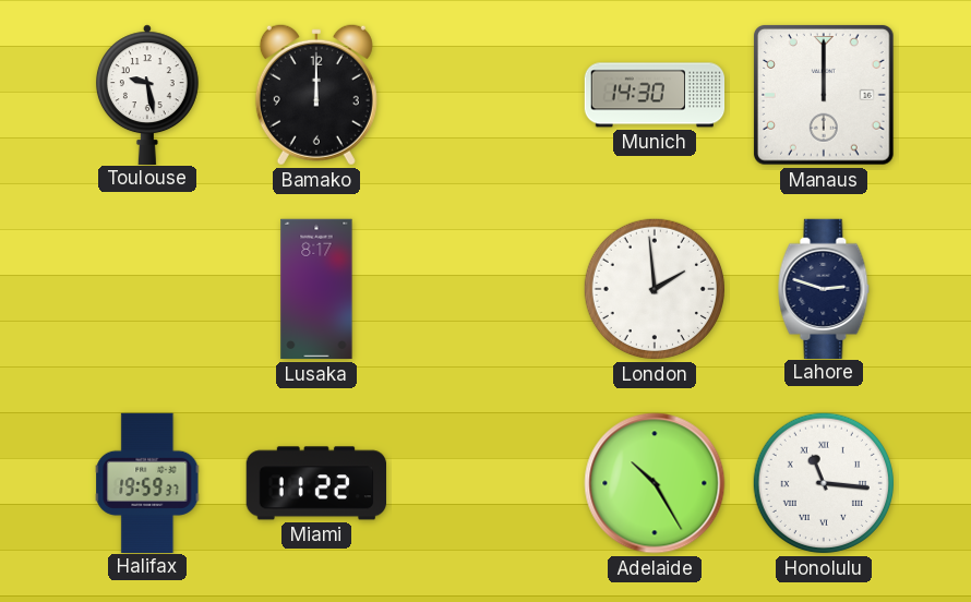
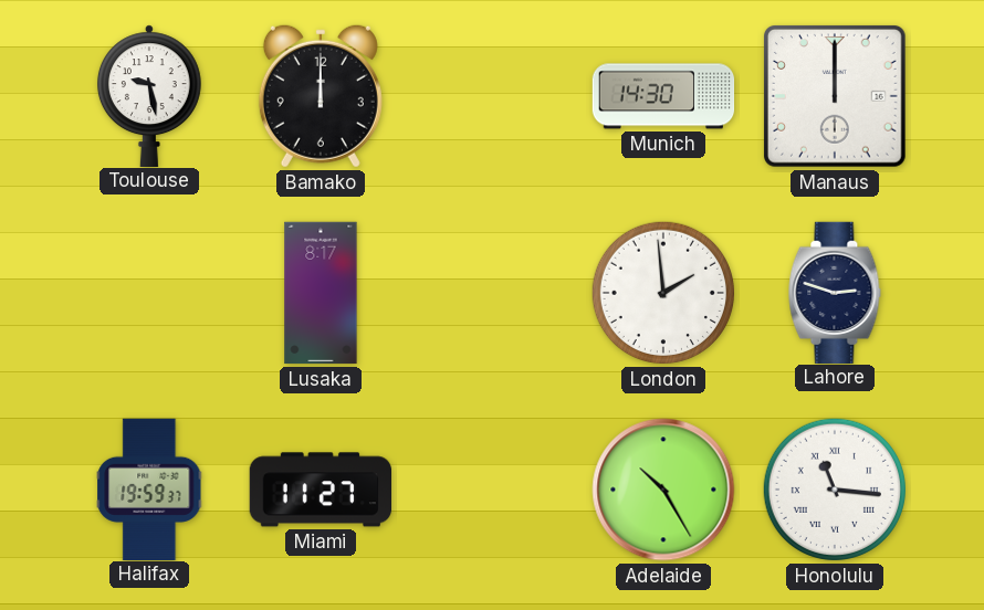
Miami: 11:22 -> 11:27
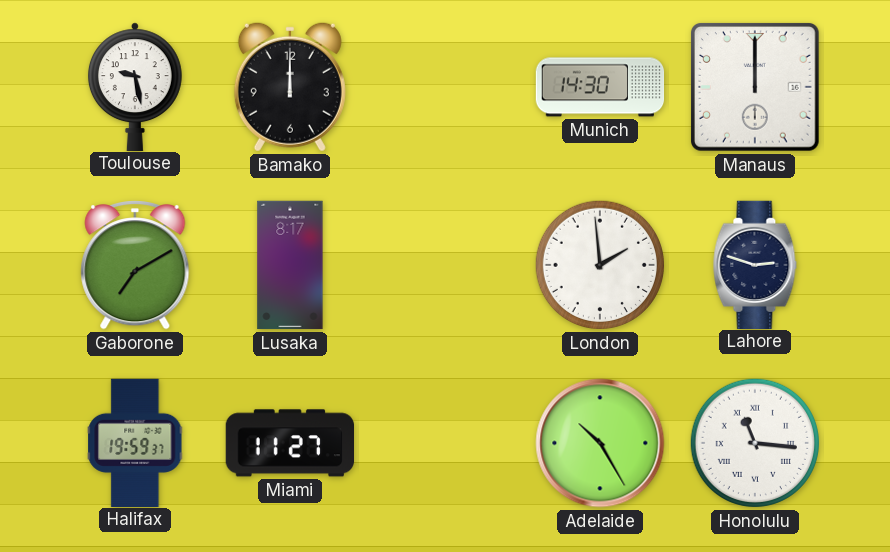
Gaborone: none -> 7:10
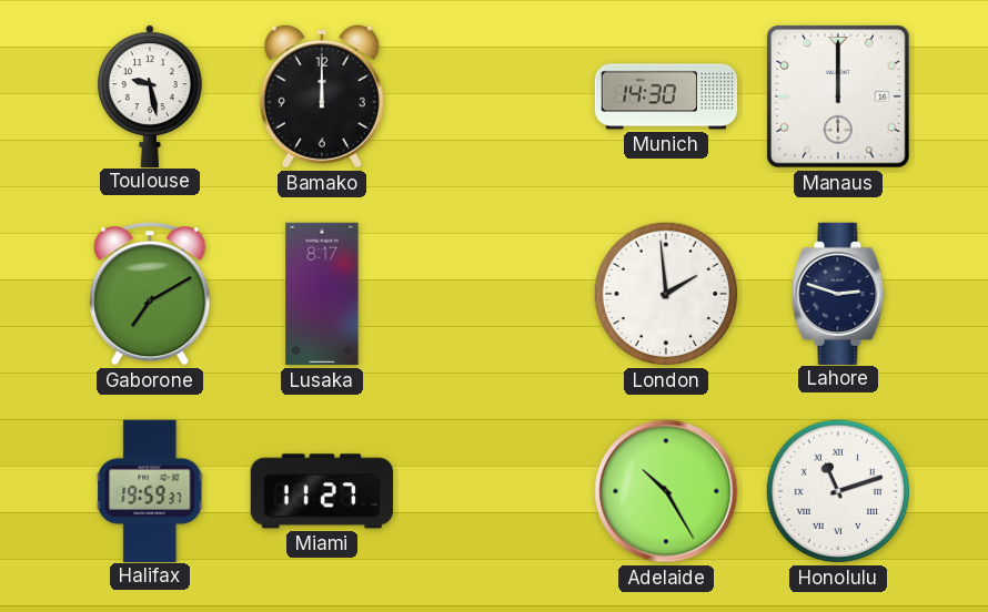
Honolulu: 11:16 -> 11:12
